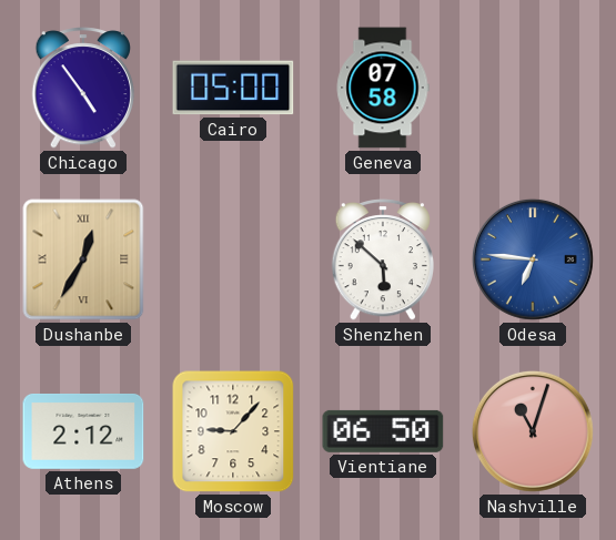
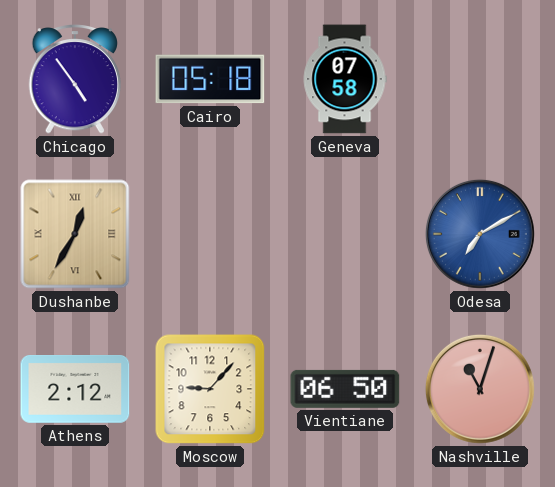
Cairo: 05:00 -> 05:18
Shenzhen: 5:52 -> none
Odesa: 6:46 -> 7:10
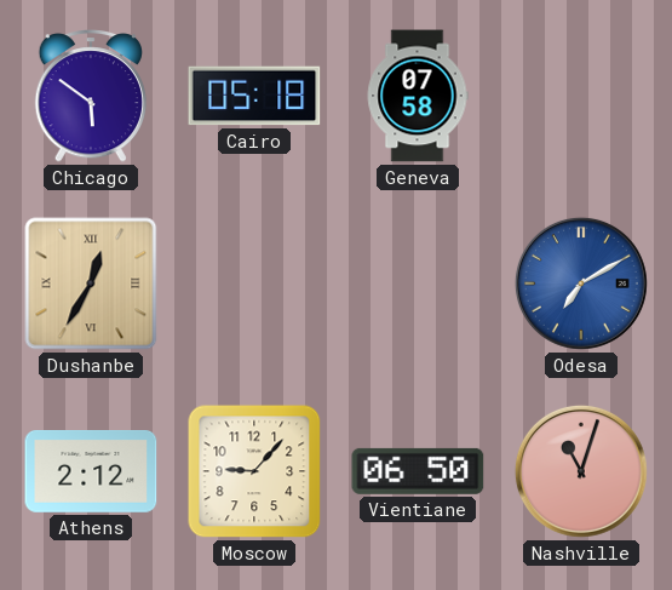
Chicago: 4:54 -> 5:51
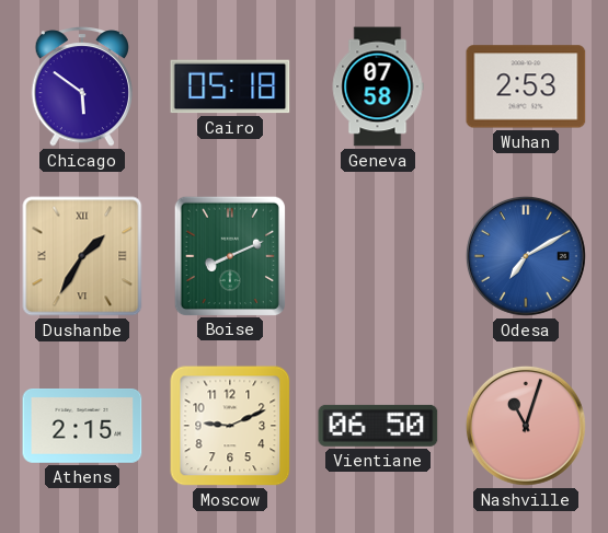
Wuhan: none -> 2:53
Dushanbe: 12:35 -> 1:35
Boise: none -> 8:11
Athens: 2:12 -> 2:15
Moscow: 9:07 -> 9:11
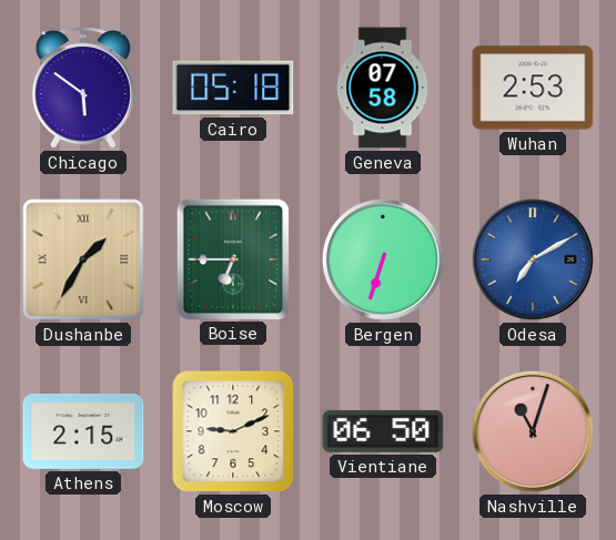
Boise: 8:11 -> 6:45
Bergen: none -> 6:33
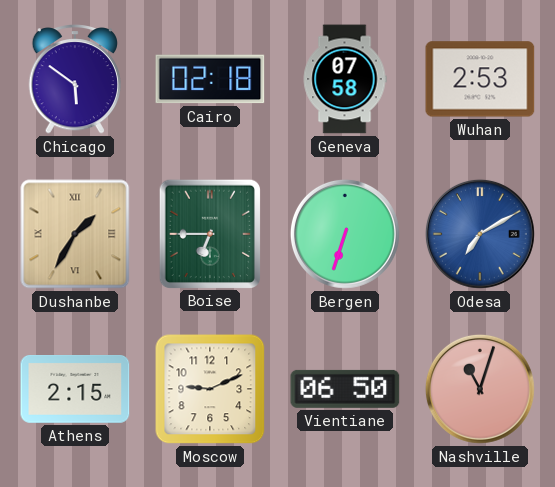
Cairo: 05:18 -> 02:18
